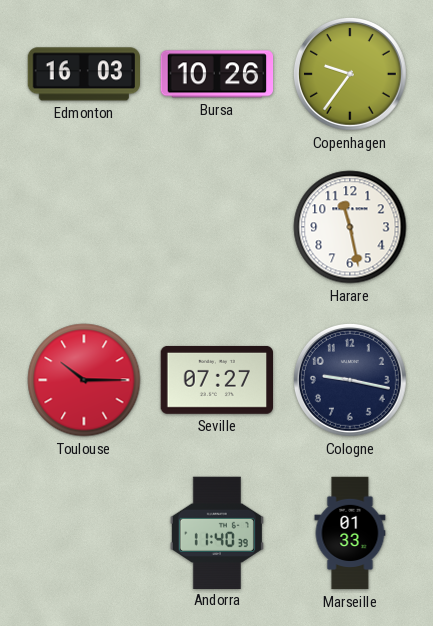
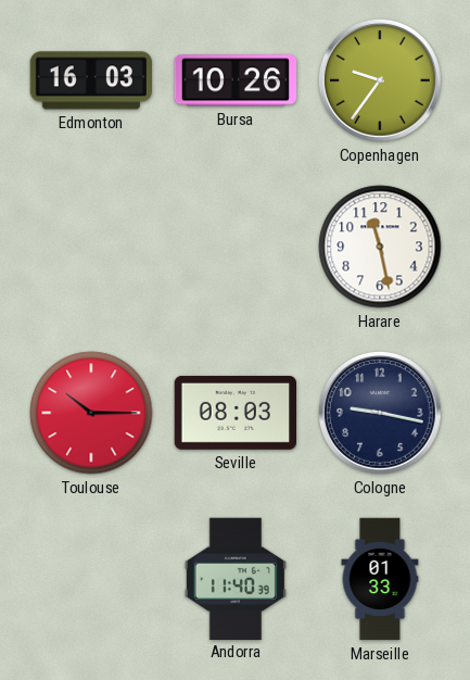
Seville: 07:27 -> 08:03
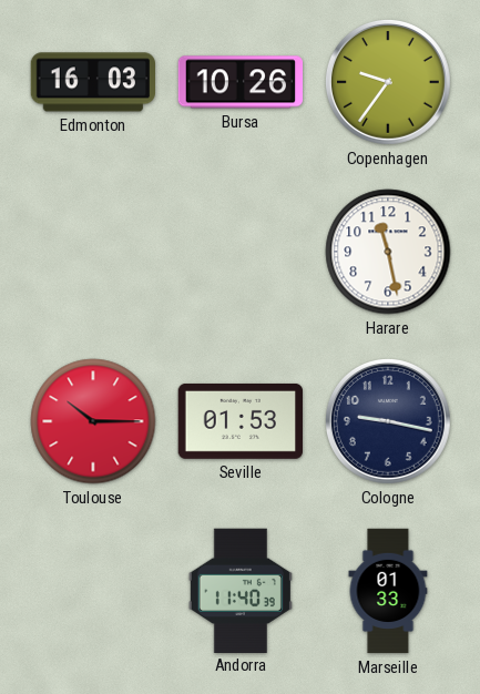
Seville: 08:03 -> 01:53
